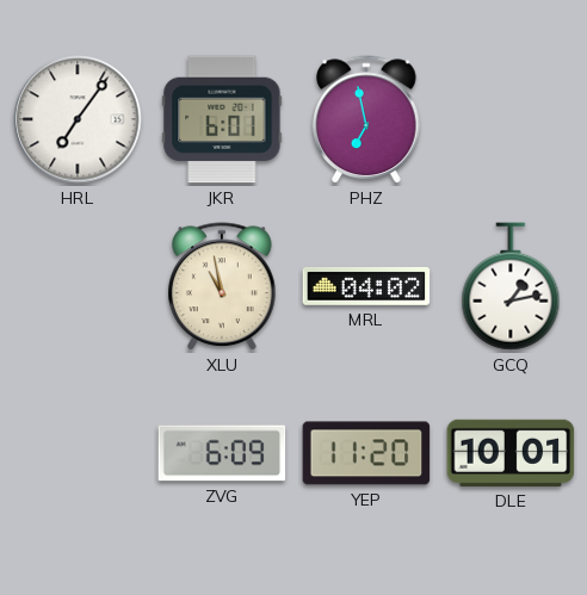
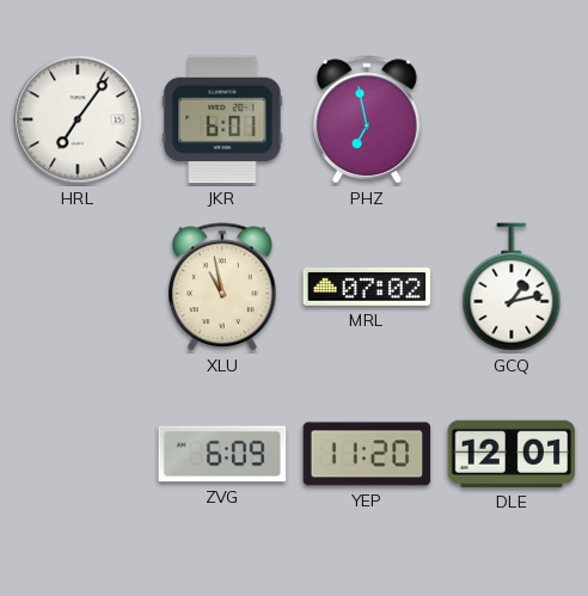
MRL: 04:02 -> 07:02
DLE: 10:01 -> 12:01
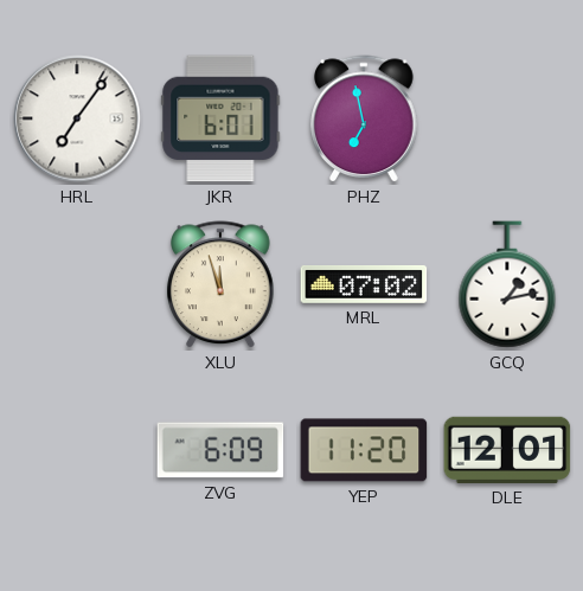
XLU: 10:58 -> 11:57
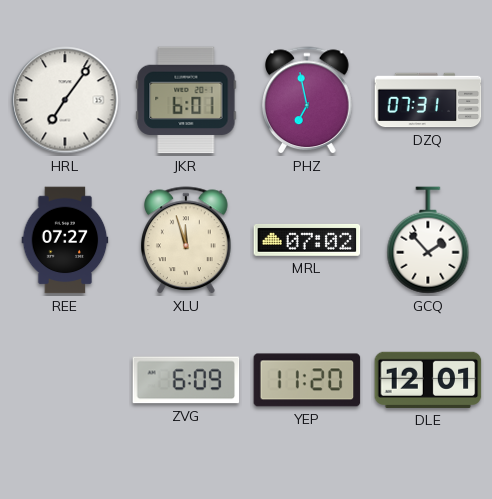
DZQ: none -> 07:31
REE: none -> 07:27
GCQ: 1:13 -> 1:53
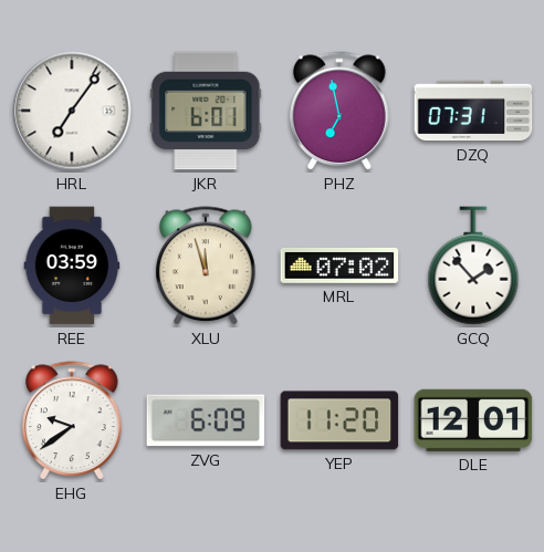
REE: 07:27 -> 03:59
EHG: none -> 9:39
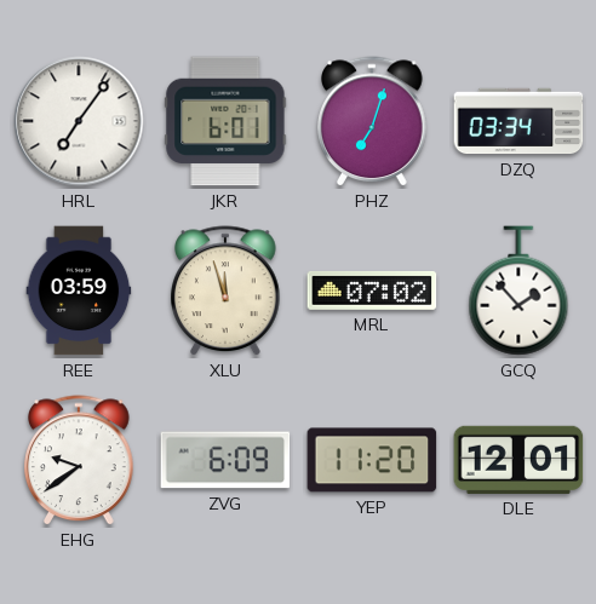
PHZ: 6:58 -> 7:03
DZQ: 07:31 -> 03:34
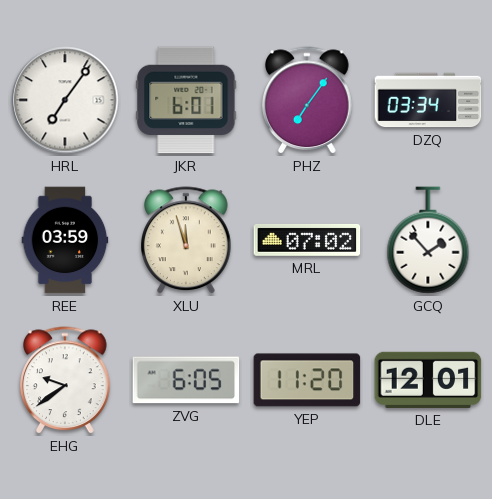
PHZ: 7:03 -> 7:06
ZVG: 6:09 -> 6:05
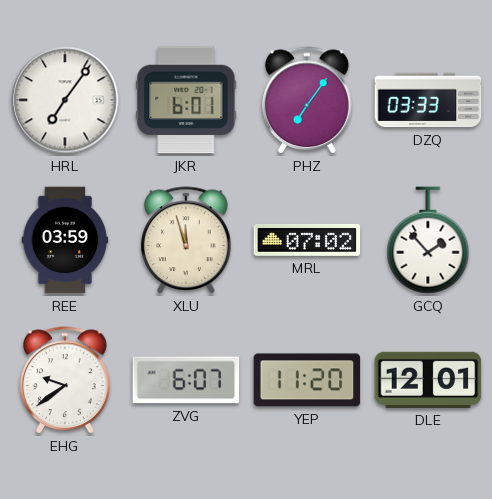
DZQ: 03:34 -> 03:33
ZVG: 6:05 -> 6:07
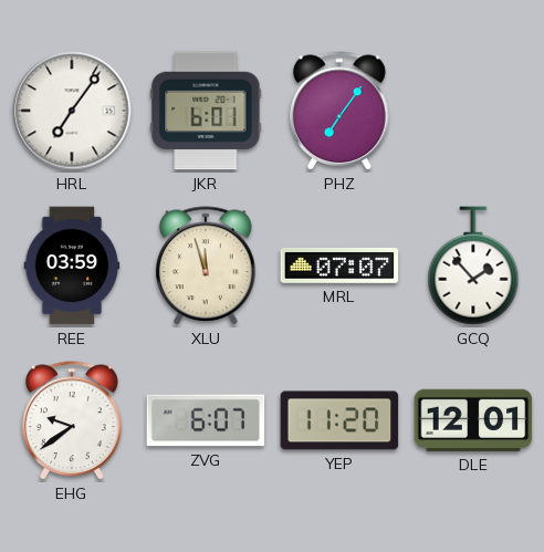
DZQ: 03:33 -> none
MRL: 07:02 -> 07:07
